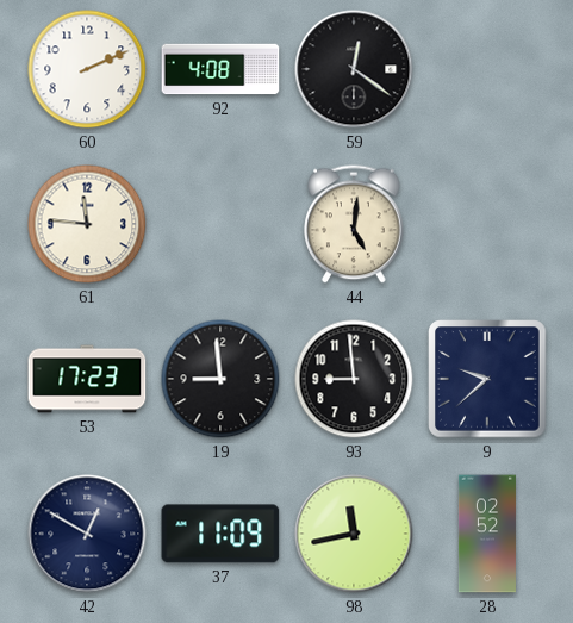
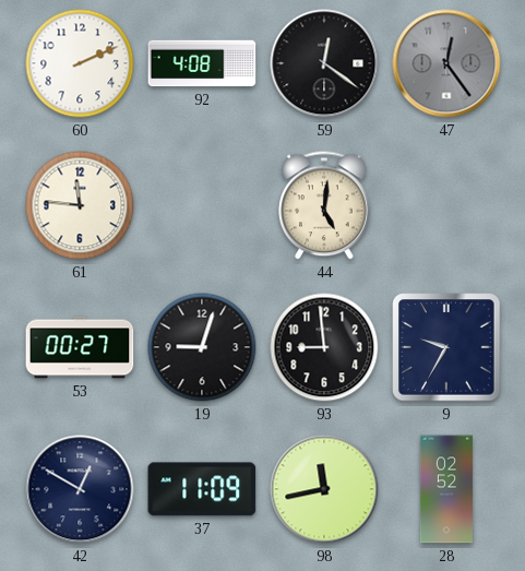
47: none -> 12:24
53: 17:23 -> 00:27
19: 8:59 -> 9:03
9: 9:38 -> 9:35
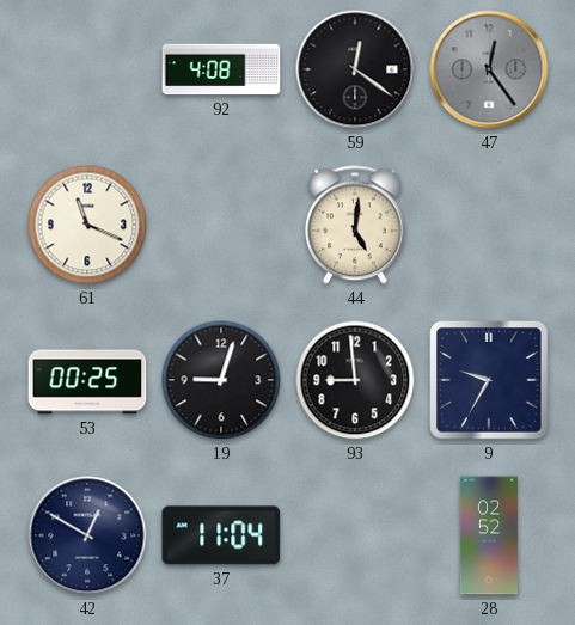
60: 2:11 -> none
61: 11:46 -> 11:19
53: 00:27 -> 00:25
37: 11:09 -> 11:04
98: 11:43 -> none
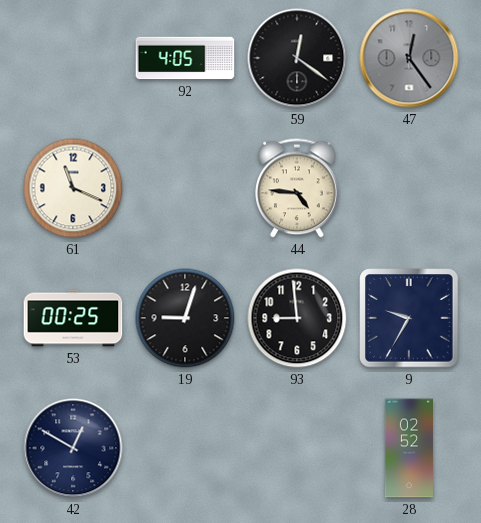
92: 4:08 -> 4:05
44: 5:01 -> 4:46
37: 11:04 -> none
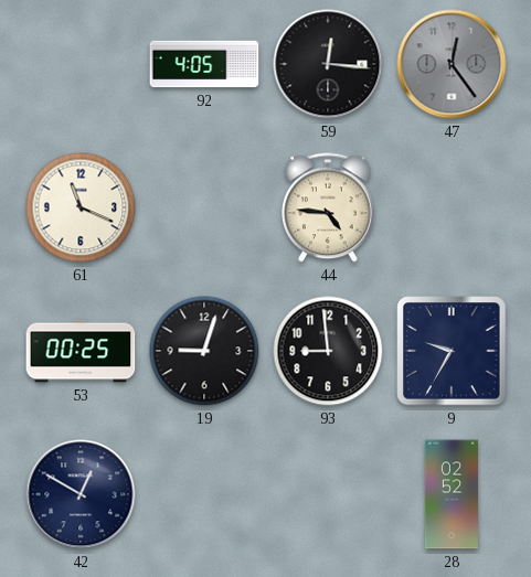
59: 12:21 -> 12:16
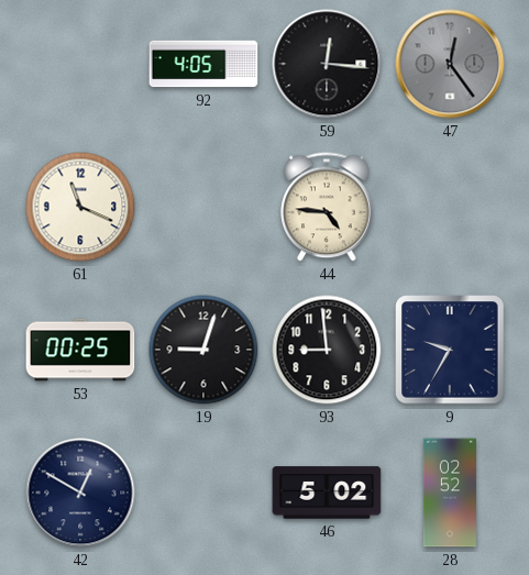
46: none -> 5:02
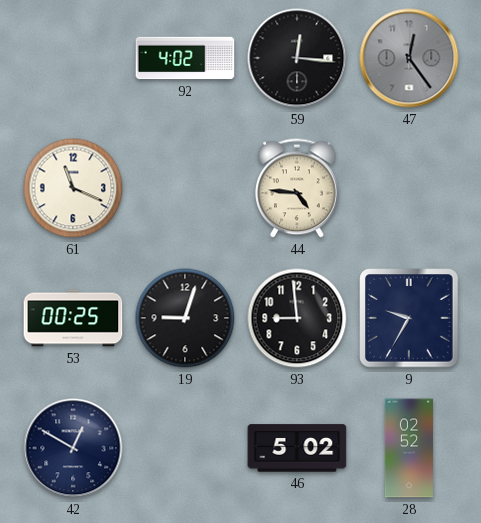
92: 4:05 -> 4:02
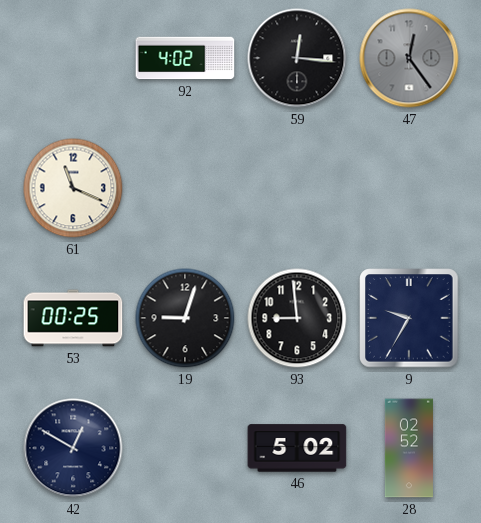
44: 4:46 -> none
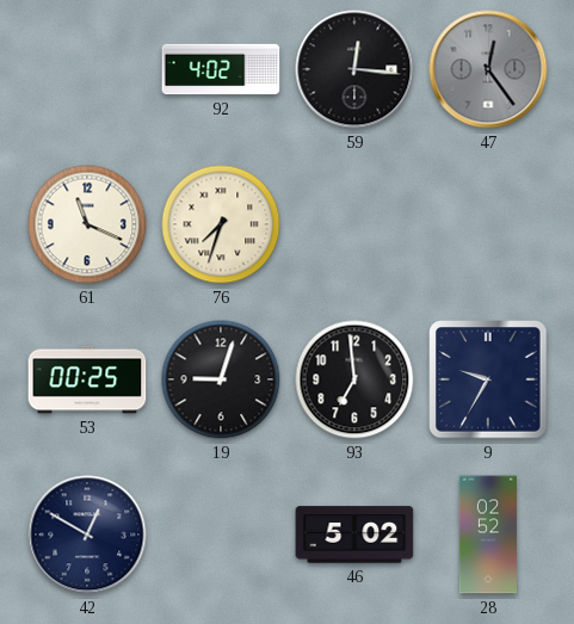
76: none -> 7:33
93: 8:59 -> 6:59
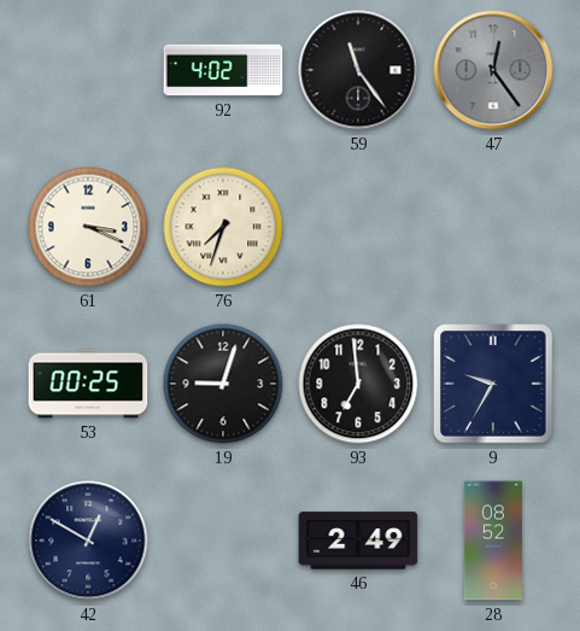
59: 12:16 -> 11:24
61: 11:19 -> 3:19
46: 5:02 -> 2:49
28: 02:52 -> 08:52
